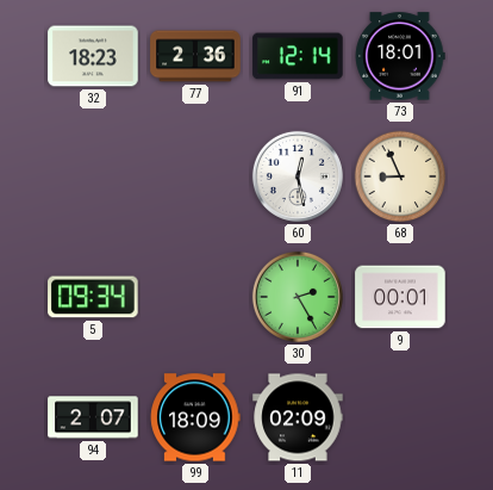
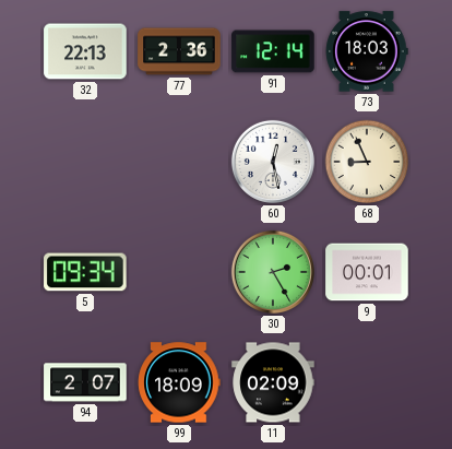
32: 18:23 -> 22:13
73: 18:01 -> 18:03
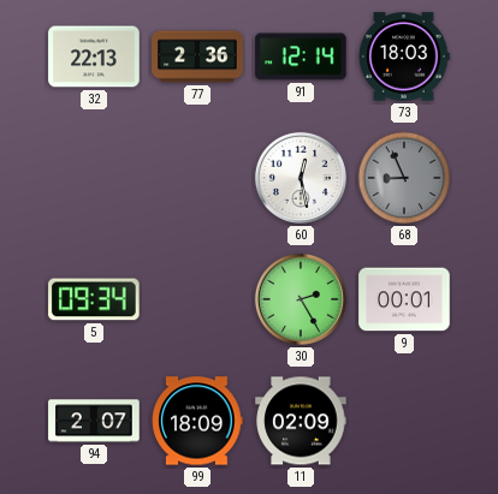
68 dial: cream -> grey
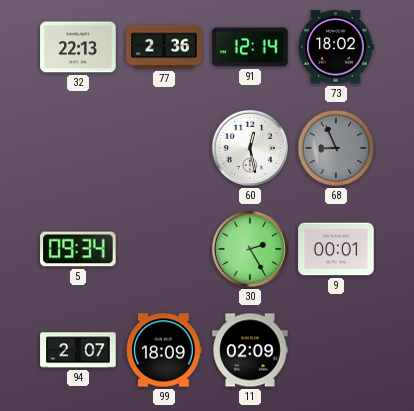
73: 18:03 -> 18:02
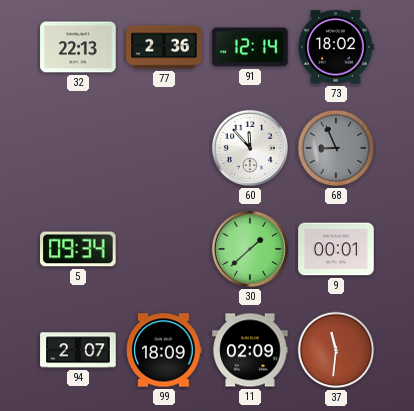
60: 12:28 -> 11:53
30: 2:25 -> 1:38
37: none -> 11:31
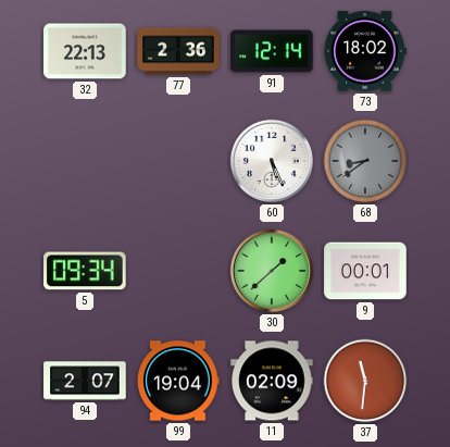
60: 11:53 -> 5:26
68: 8:56 -> 8:39
99: 18:09 -> 19:04
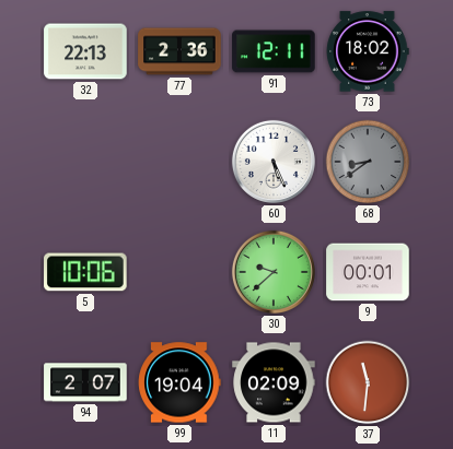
91: 12:14 -> 12:11
5: 09:34 -> 10:06
30: 1:38 -> 9:38
